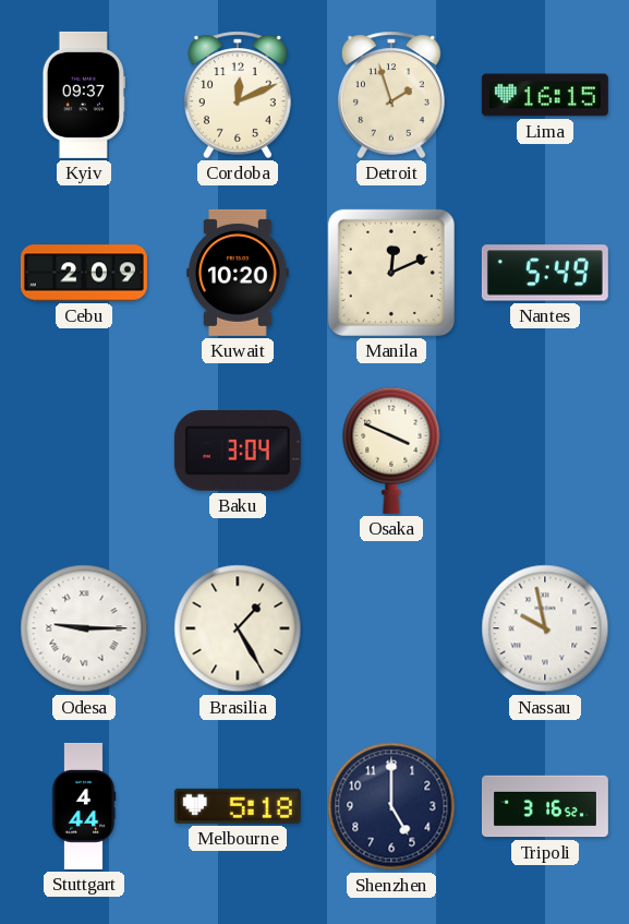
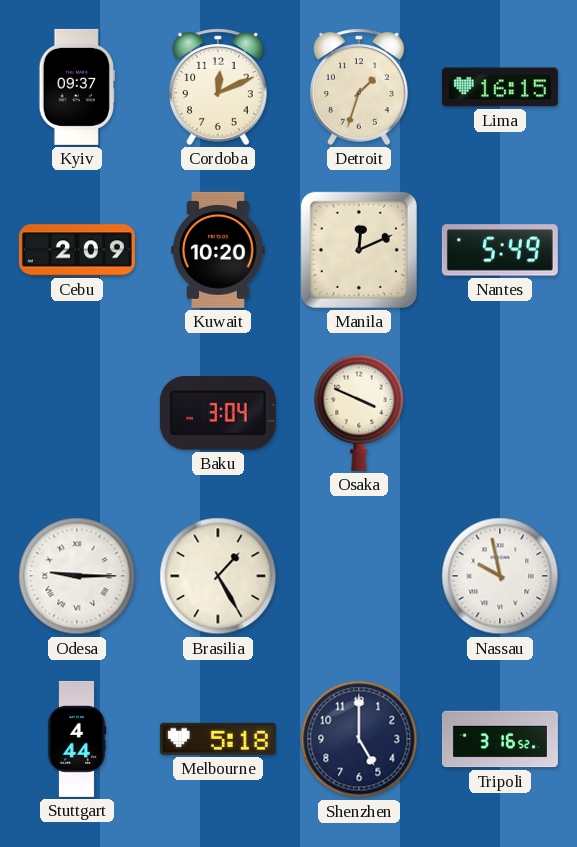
Detroit: 1:57 -> 1:33
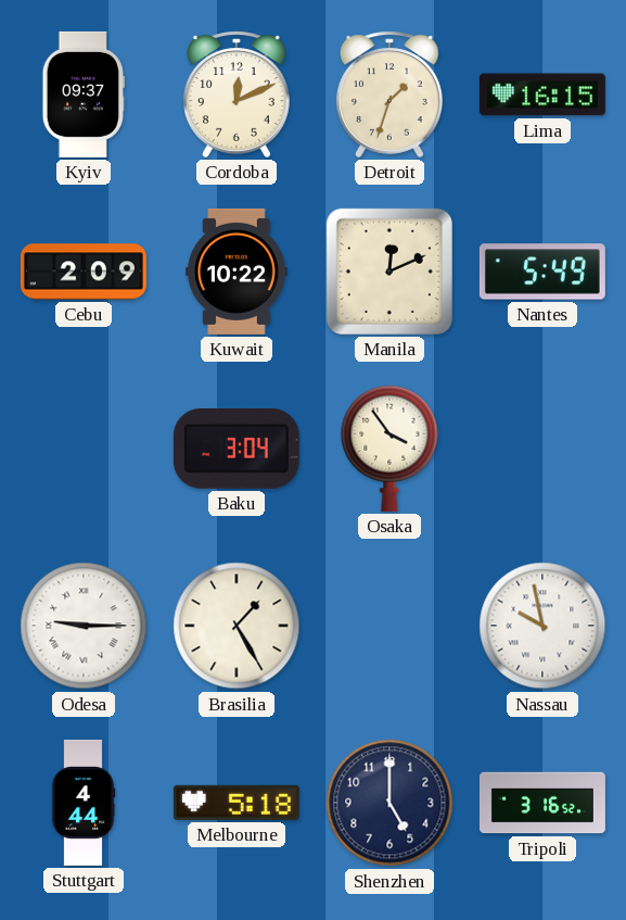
Kuwait: 10:20 -> 10:22
Osaka: 3:49 -> 3:54
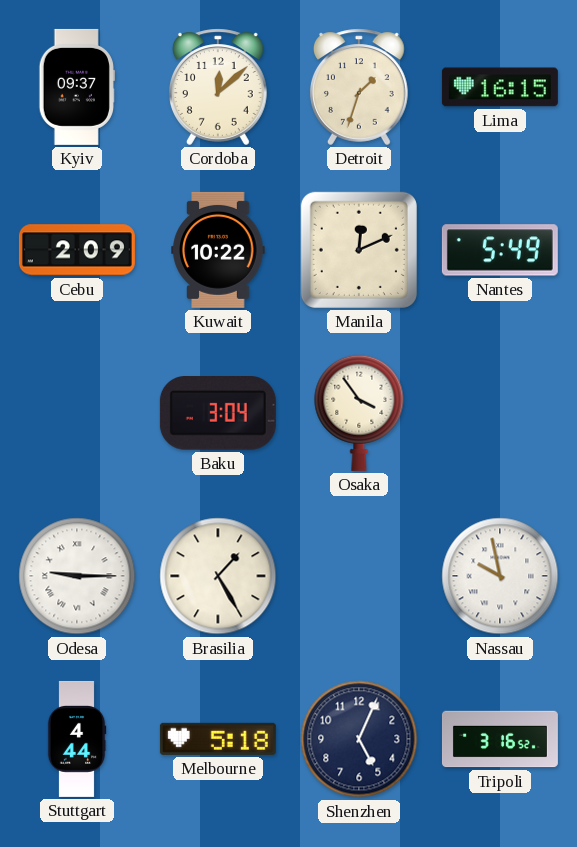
Cordoba: 12:11 -> 12:08
Shenzhen: 5:00 -> 5:04
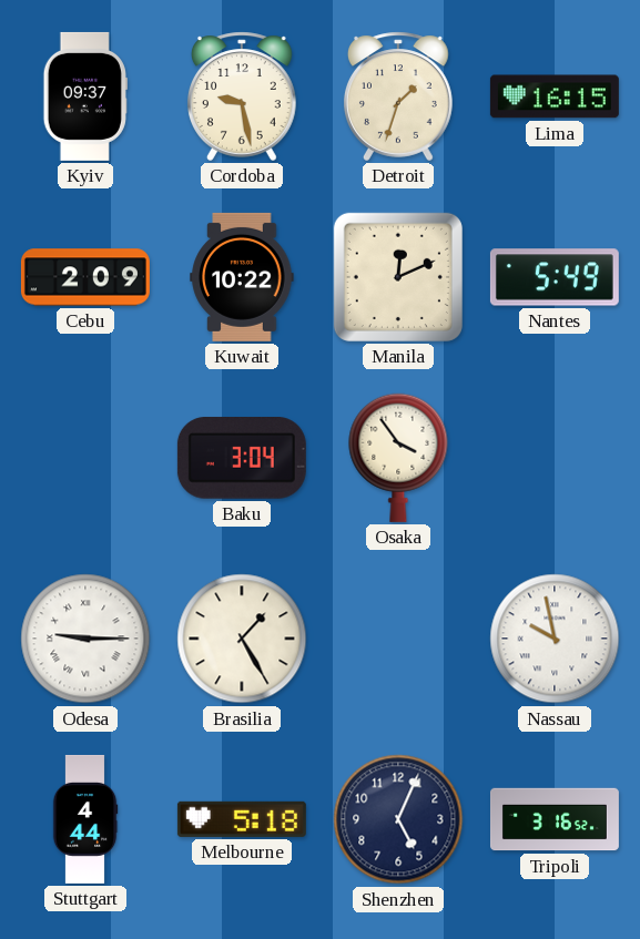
Cordoba: 12:08 -> 9:28
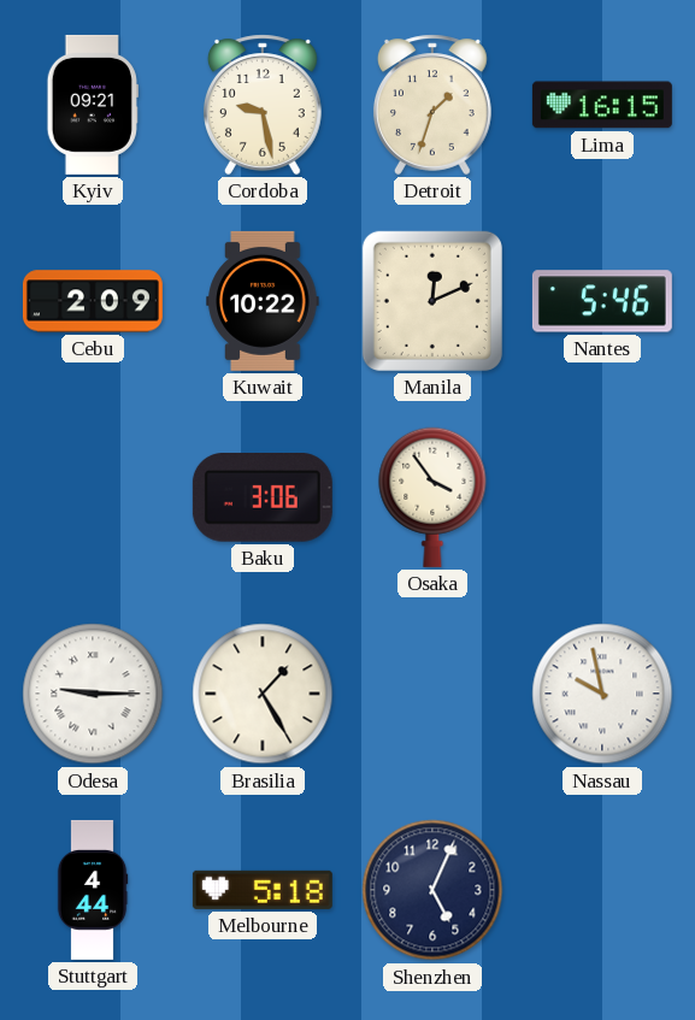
Kyiv: 09:37 -> 09:21
Nantes: 5:49 -> 5:46
Baku: 3:04 -> 3:06
Tripoli: 3:16 -> none
